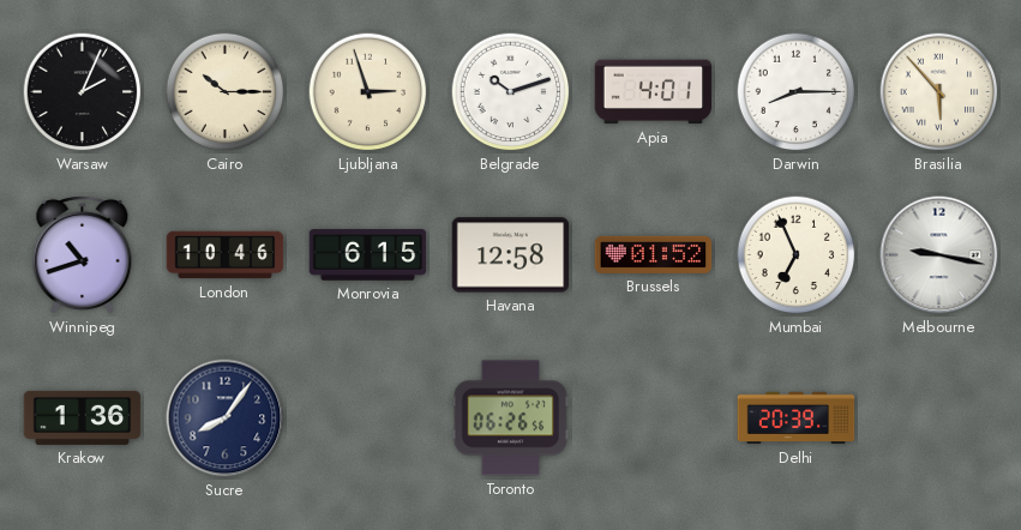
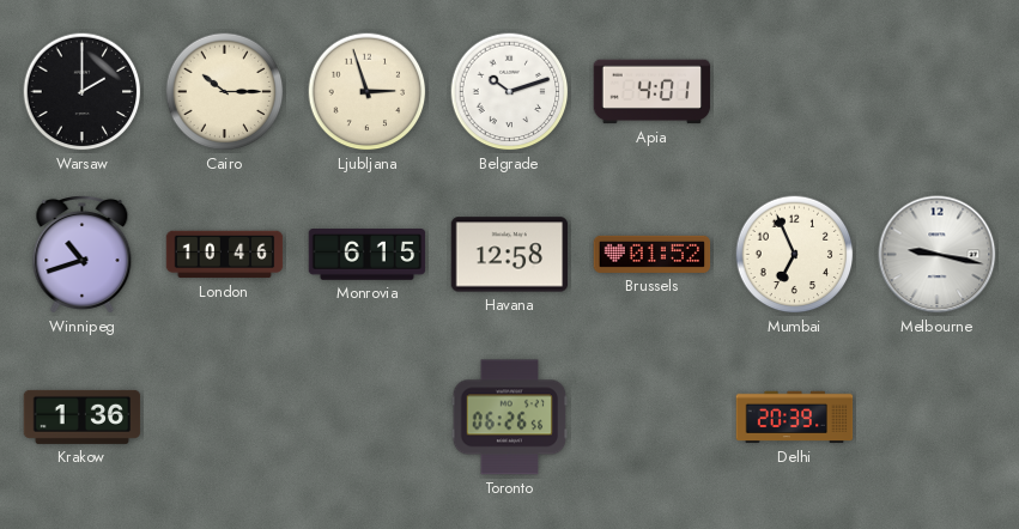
Warsaw: 2:04 -> 2:00
Darwin: 8:15 -> none
Brasilia: 5:53 -> none
Sucre: 8:06 -> none
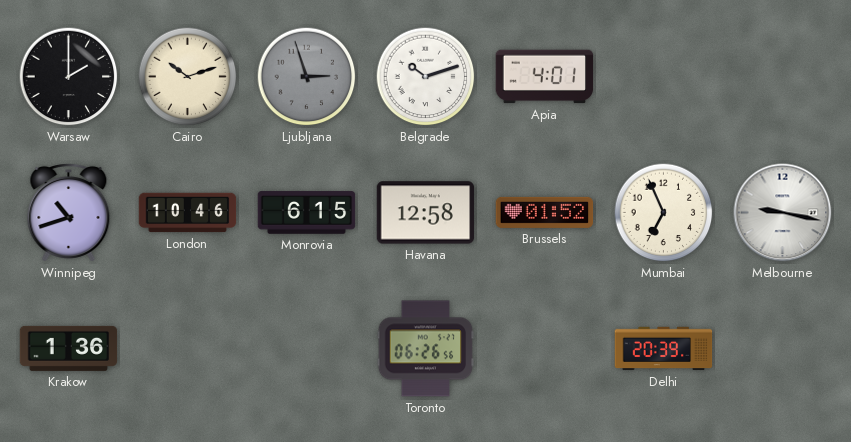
Cairo: 10:15 -> 10:12
Ljubljana dial: cream -> grey
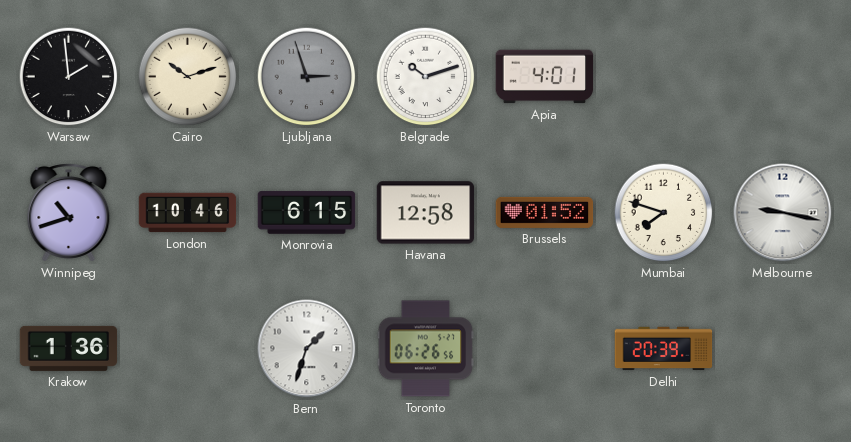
Warsaw: 2:00 -> 1:59
Mumbai: 6:56 -> 7:48
Bern: none -> 1:33
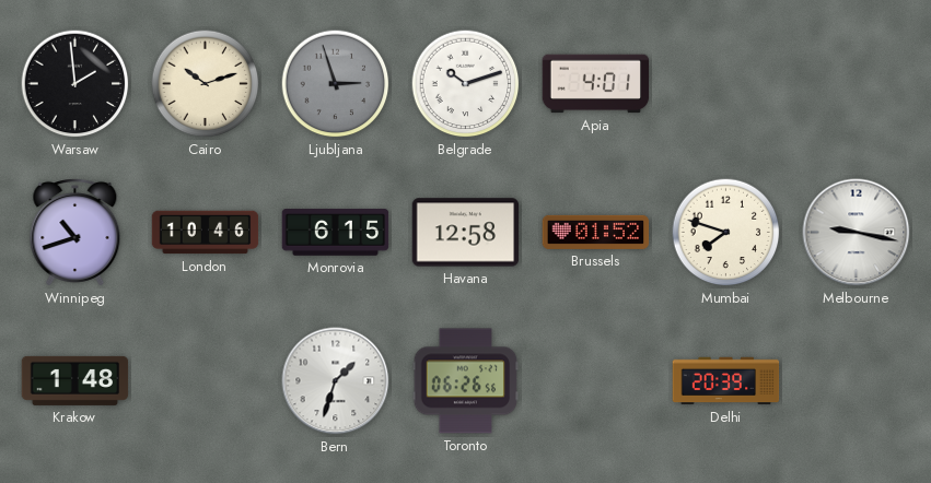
Krakow: 1:36 -> 1:48
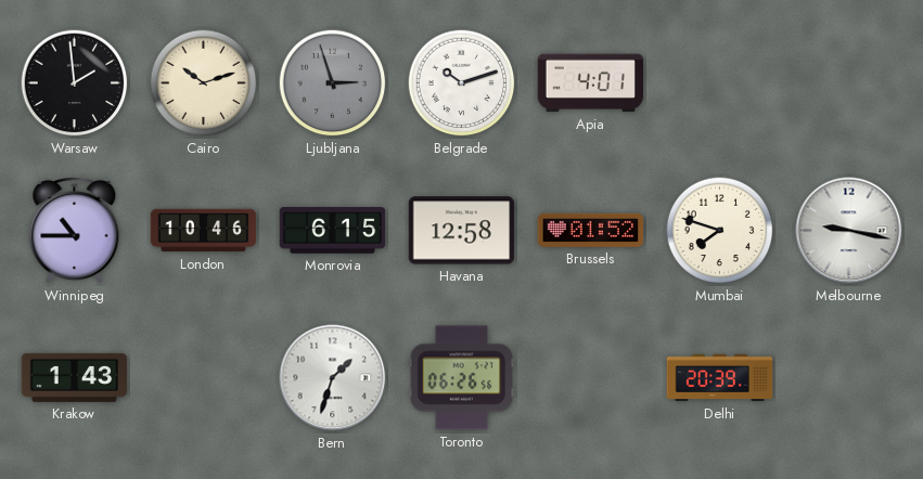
Winnipeg: 10:42 -> 10:45
Krakow: 1:48 -> 1:43
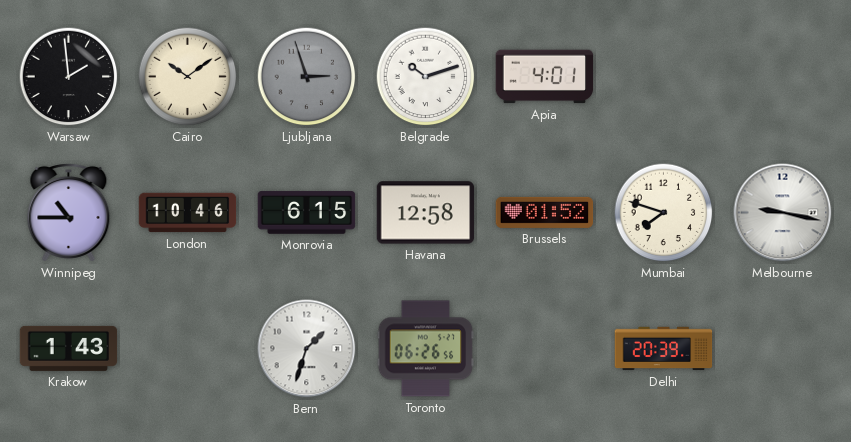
Cairo: 10:12 -> 10:09
